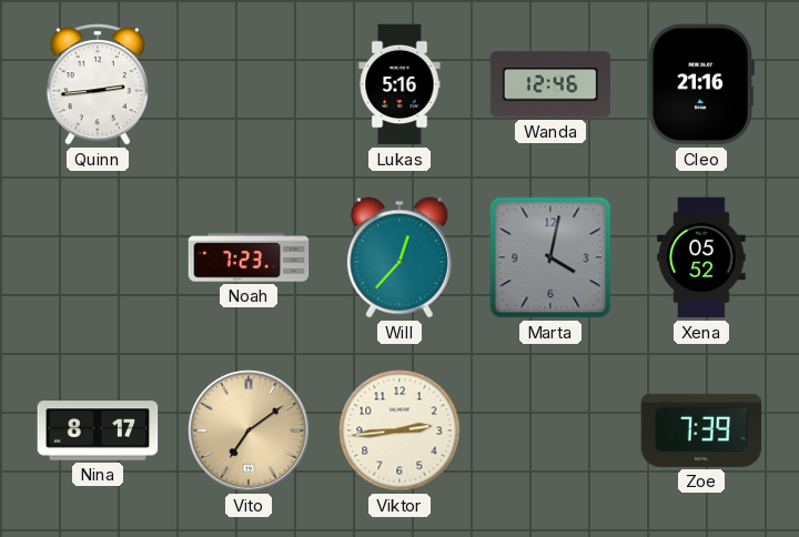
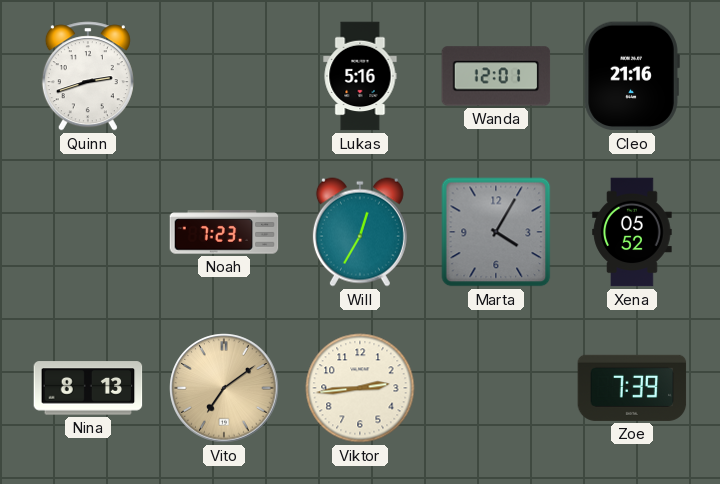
Quinn: 2:44 -> 2:42
Wanda: 12:46 -> 12:01
Will: 12:37 -> 12:35
Marta: 4:02 -> 4:05
Nina: 8:17 -> 8:13
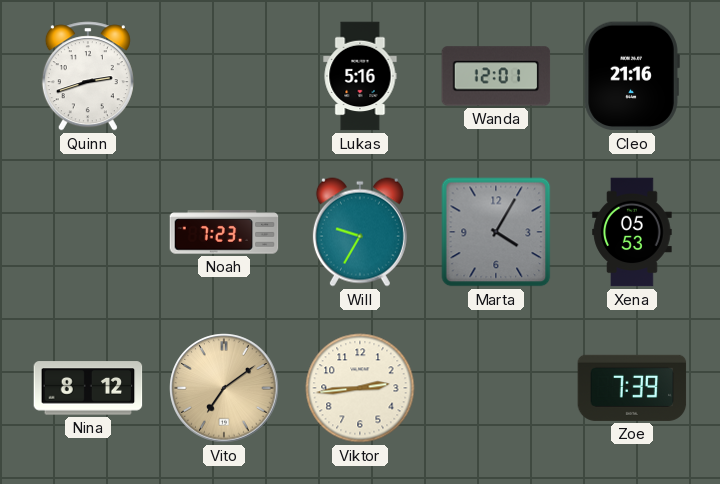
Will: 12:35 -> 9:35
Xena: 05:52 -> 05:53
Nina: 8:13 -> 8:12
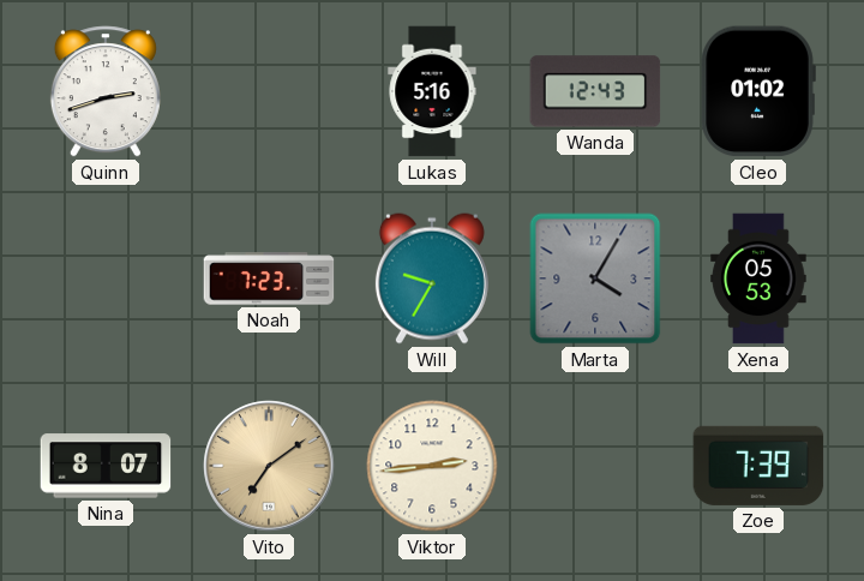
Wanda: 12:01 -> 12:43
Cleo: 21:16 -> 01:02
Nina: 8:12 -> 8:07
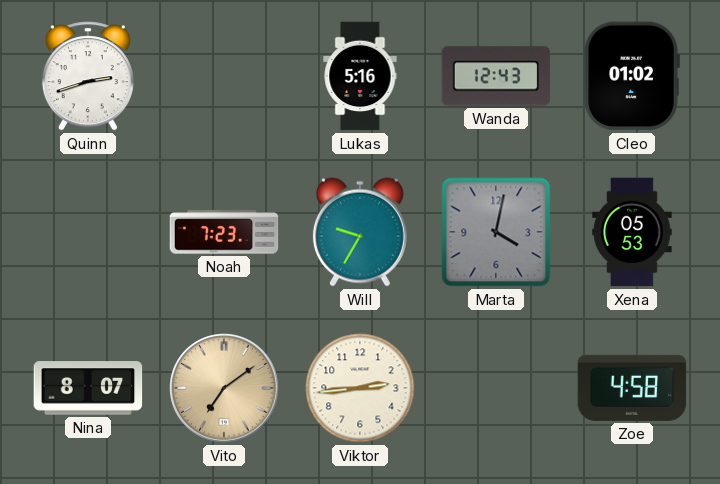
Marta: 4:05 -> 4:02
Zoe: 7:39 -> 4:58
